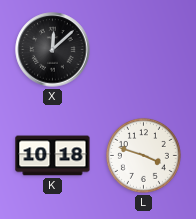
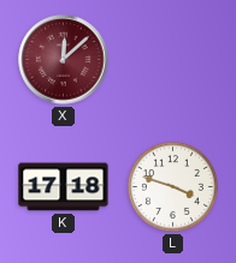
X dial: black -> burgundy
K: 10:18 -> 17:18
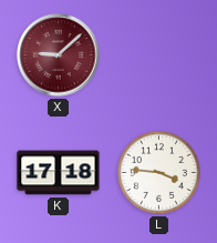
X: 12:08 -> 9:08
L: 3:48 -> 3:46
